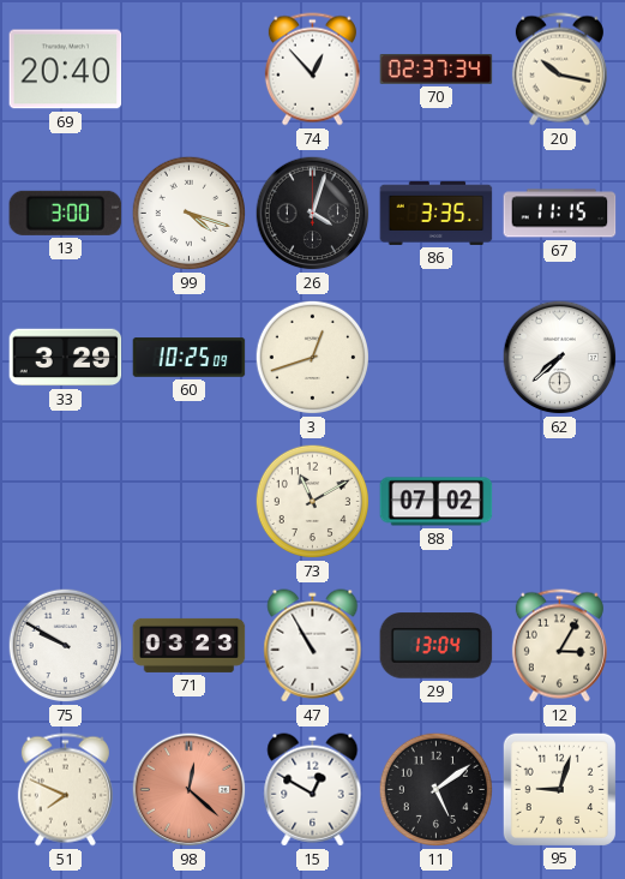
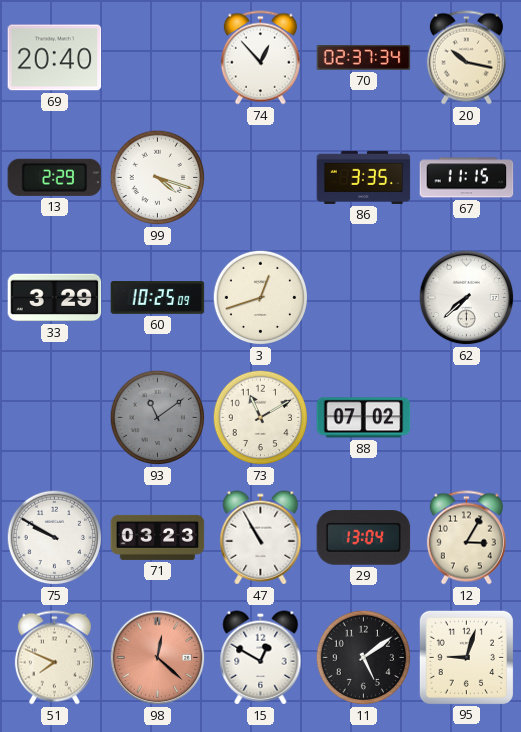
13: 3:00 -> 2:29
26: 4:03 -> none
93: none -> 11:09
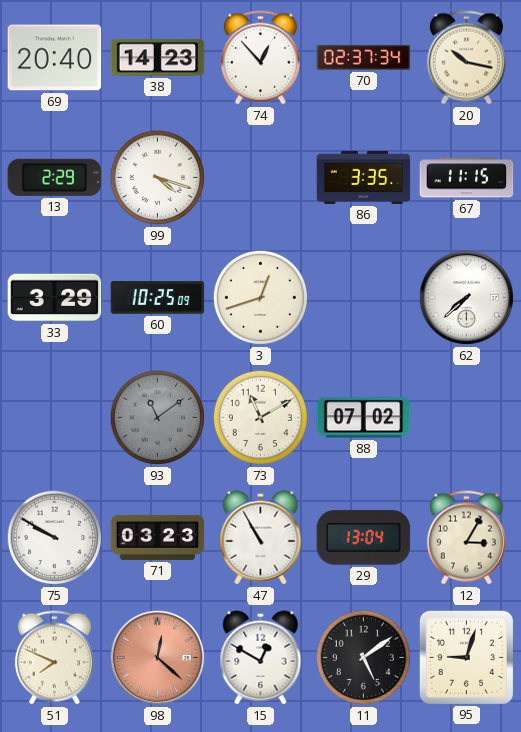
38: none -> 14:23
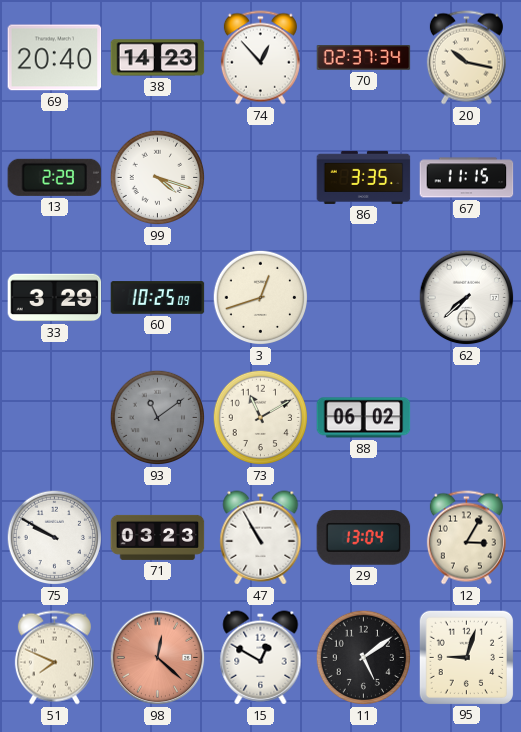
88: 07:02 -> 06:02
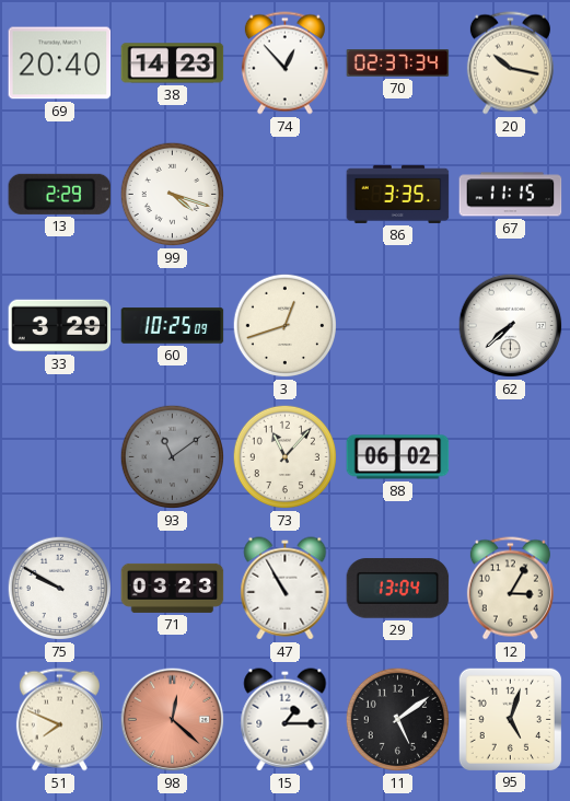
73: 11:10 -> 11:07
15: 12:50 -> 1:15
95: 9:03 -> 5:03
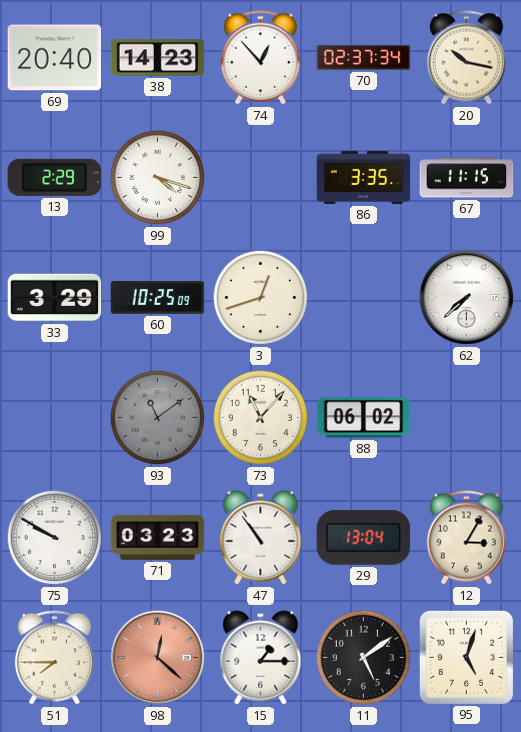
47: 10:55 -> 10:54
51: 7:49 -> 7:45
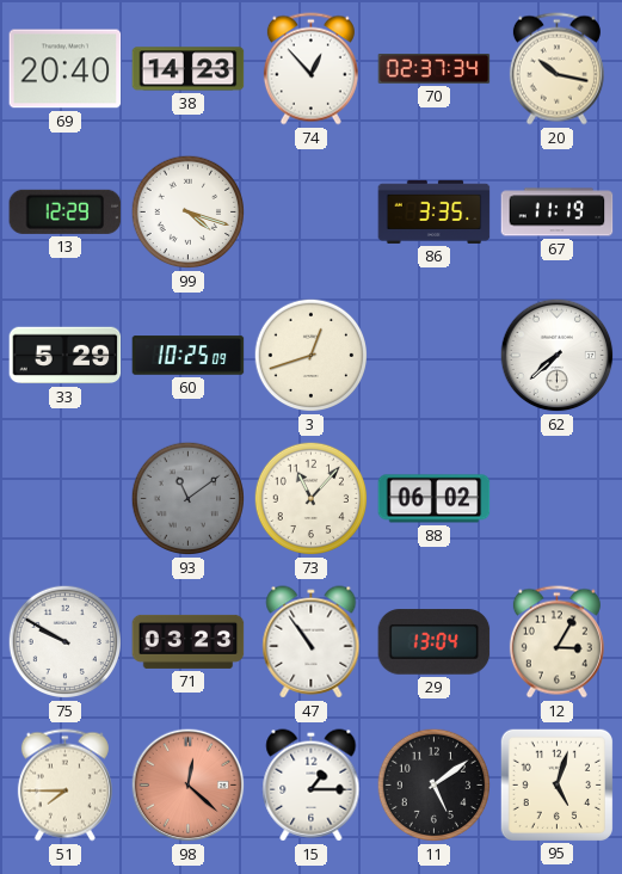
13: 2:29 -> 12:29
67: 11:15 -> 11:19
33: 3:29 -> 5:29
